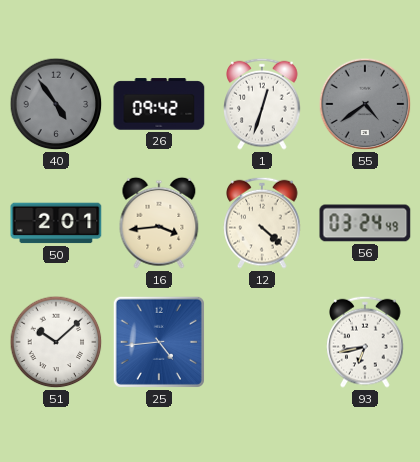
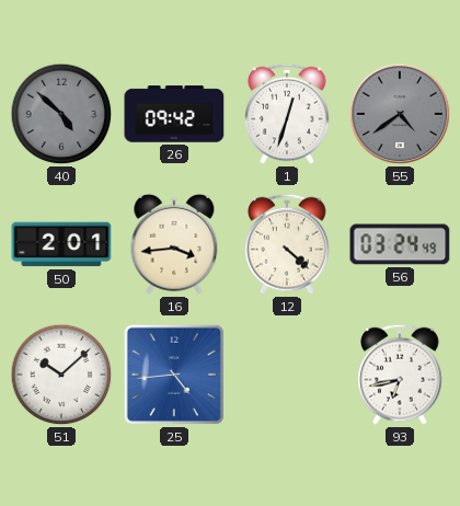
40: 4:54 -> 4:52
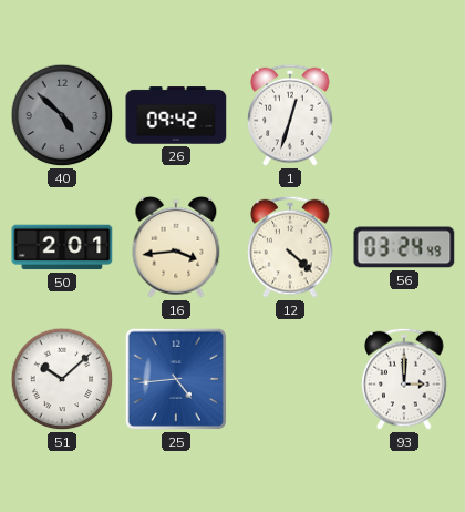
55: 4:39 -> none
93: 6:43 -> 3:00
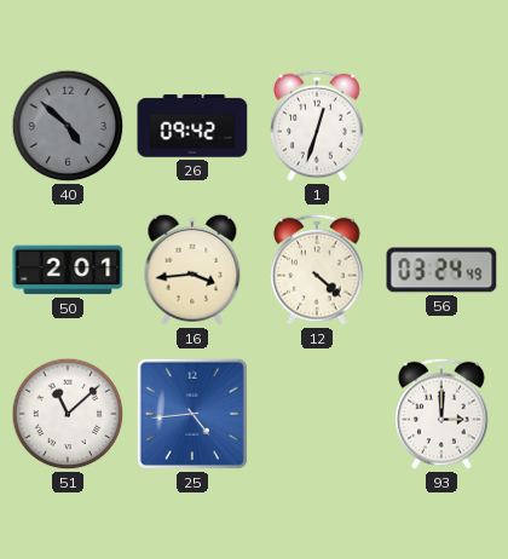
51: 10:08 -> 11:08
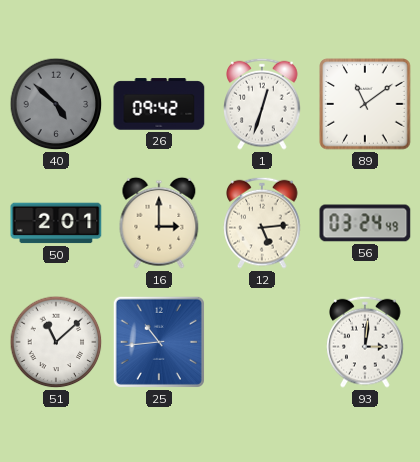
89: none -> 11:09
16: 3:44 -> 3:00
12: 4:22 -> 5:14
25: 4:44 -> 10:44
93: 3:00 -> 3:01
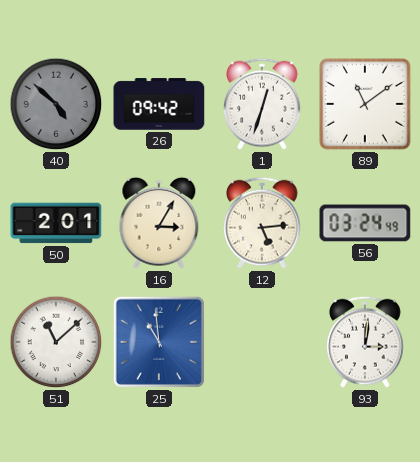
16: 3:00 -> 3:05
25: 10:44 -> 10:59
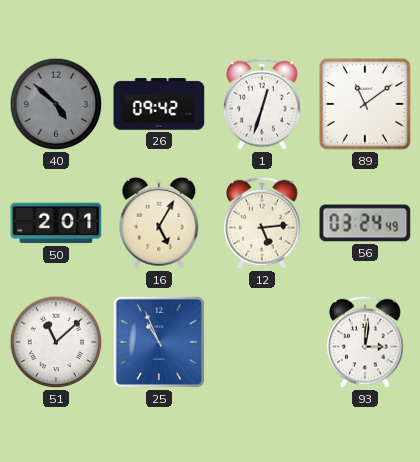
16: 3:05 -> 5:05
25: 10:59 -> 10:56
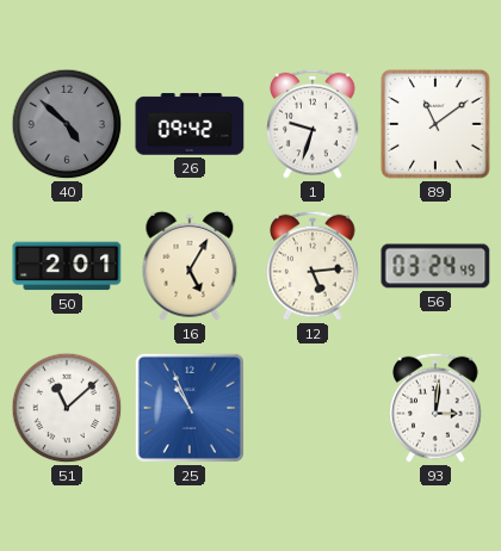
1: 12:33 -> 9:33
